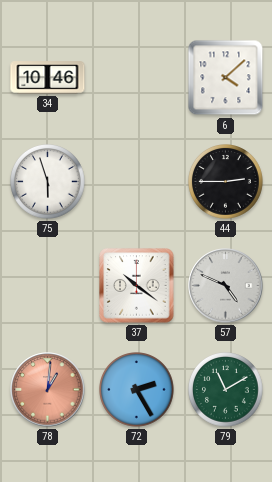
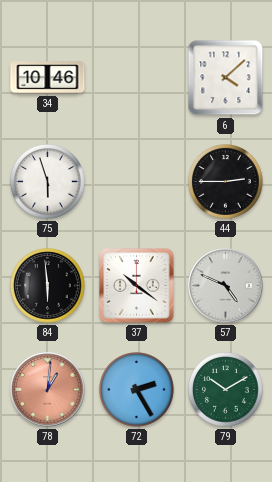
84: none -> 5:59
79: 11:10 -> 10:10
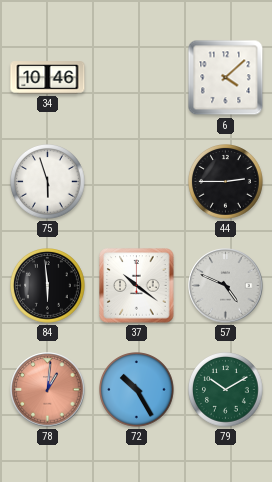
72: 2:25 -> 10:25
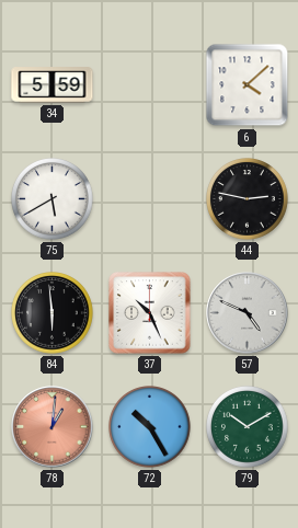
34: 10:46 -> 5:59
75: 5:57 -> 5:40
44: 2:45 -> 2:47
37: 10:21 -> 10:26
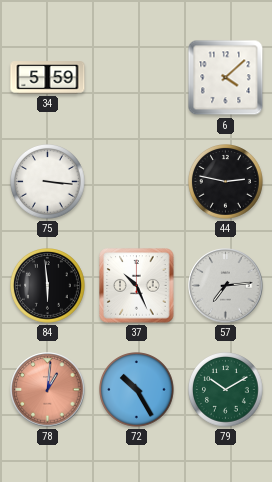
75: 5:40 -> 3:16
57: 4:49 -> 7:14
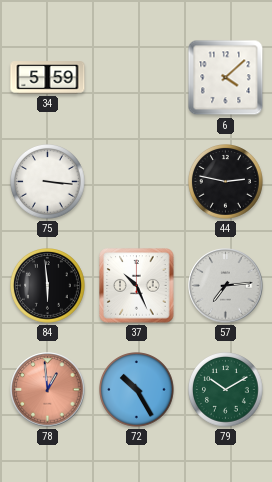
78: 1:01 -> 12:59
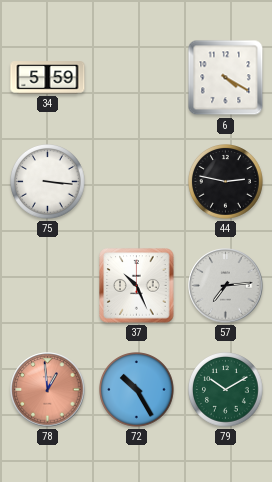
6: 4:08 -> 4:20
84: 5:59 -> none
